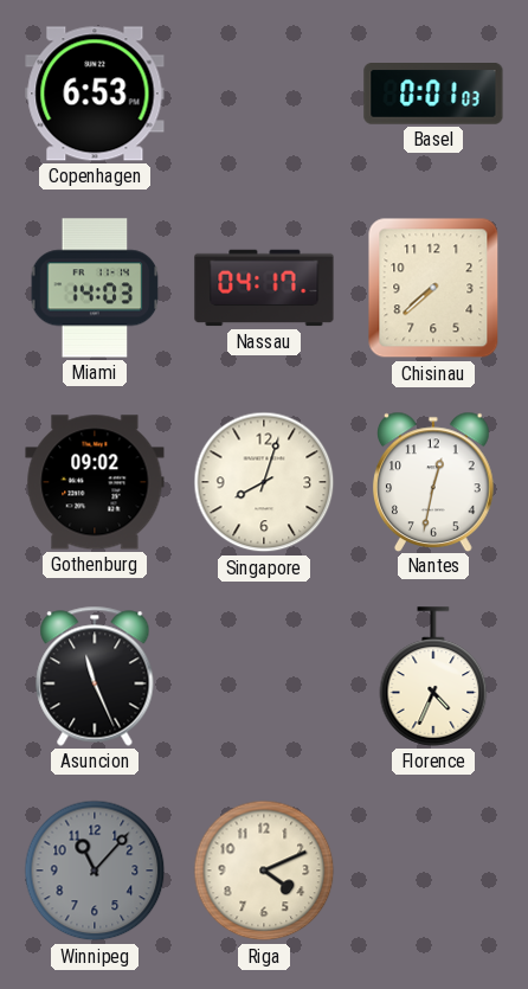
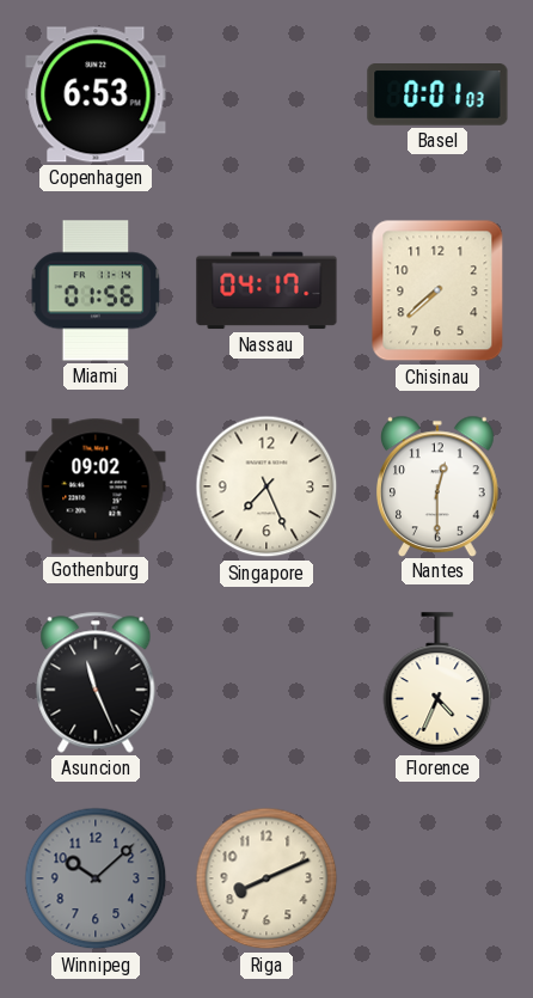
Miami: 14:03 -> 01:56
Singapore: 8:03 -> 7:26
Nantes: 12:32 -> 12:30
Winnipeg: 11:07 -> 10:08
Riga: 4:11 -> 8:11
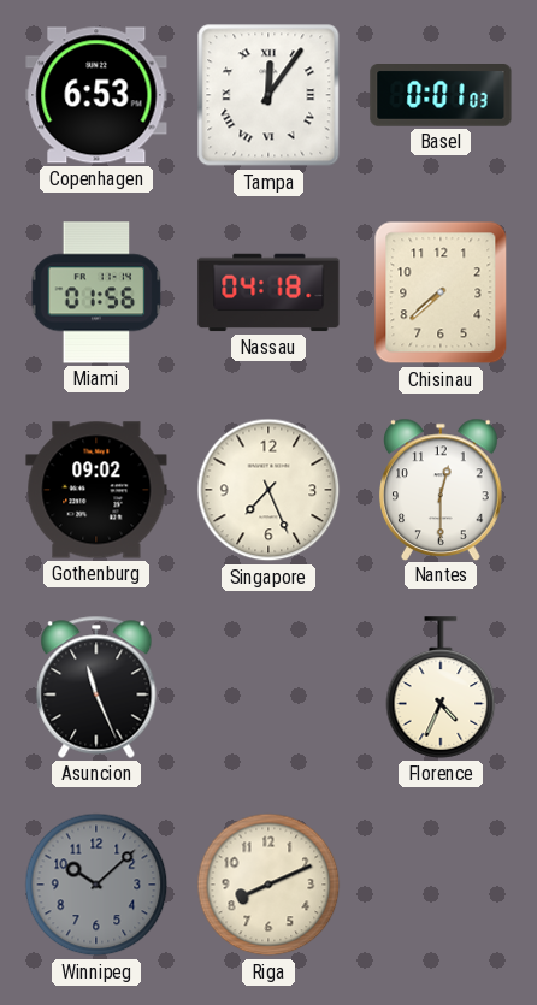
Tampa: none -> 12:06
Nassau: 04:17 -> 04:18
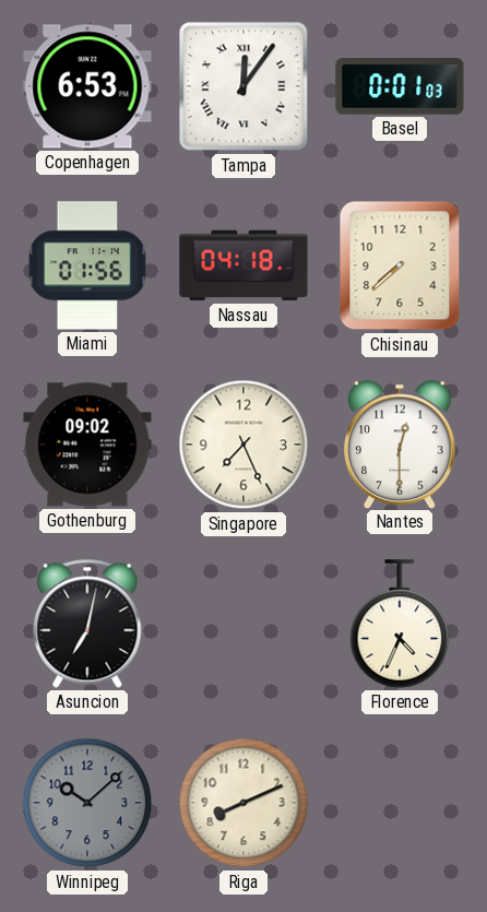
Asuncion: 11:26 -> 7:02
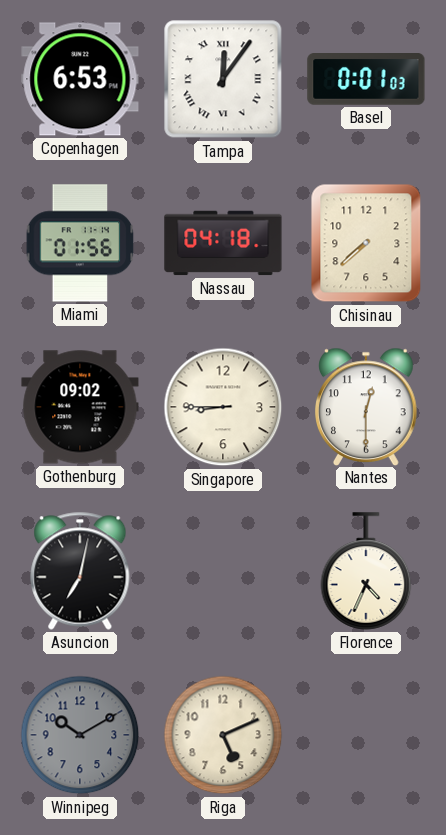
Singapore: 7:26 -> 8:45
Winnipeg: 10:08 -> 10:10
Riga: 8:11 -> 5:11
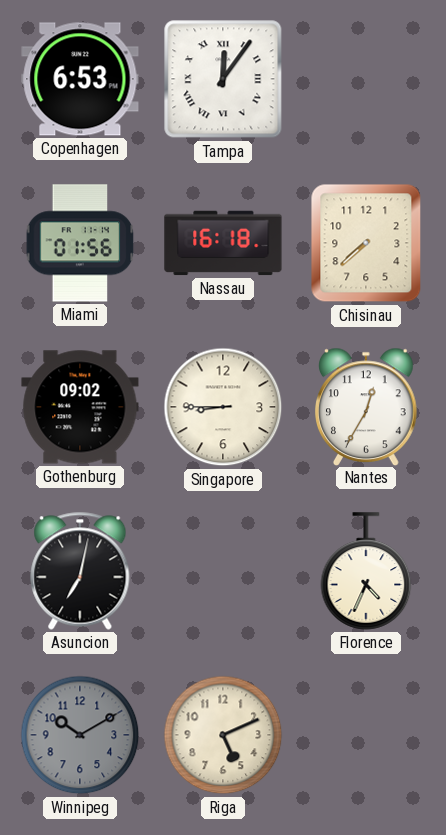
Basel: 0:01 -> none
Nassau: 04:18 -> 16:18
Nantes: 12:30 -> 12:35
